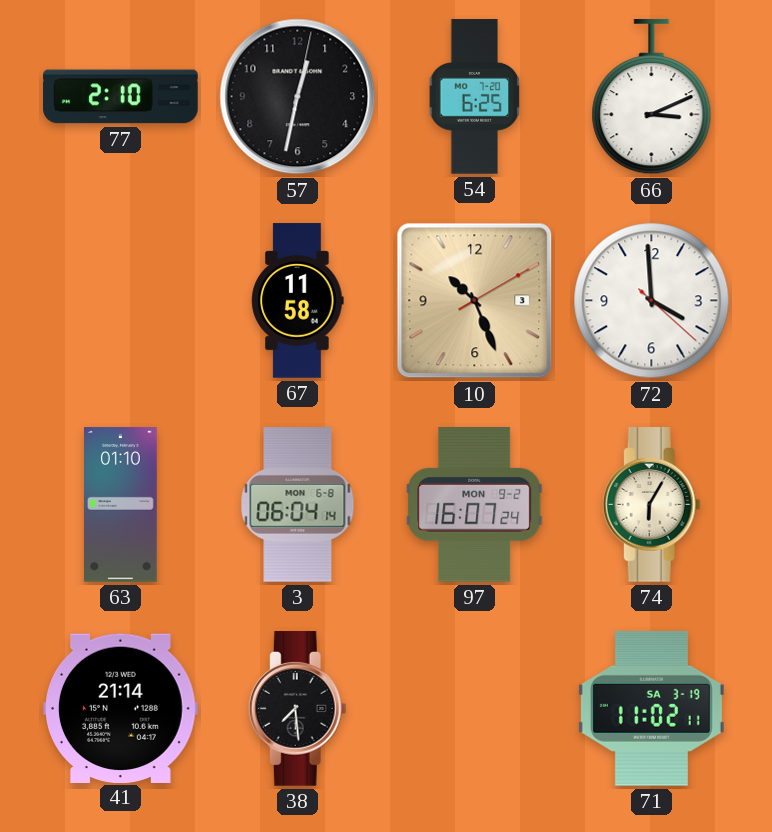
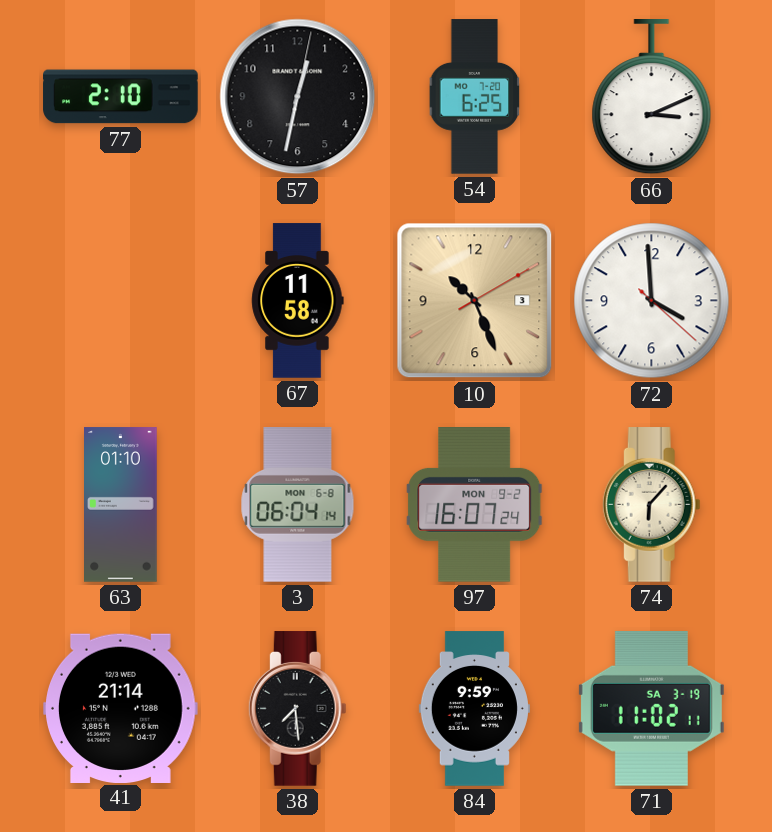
74: 6:05 -> 6:07
84: none -> 9:59
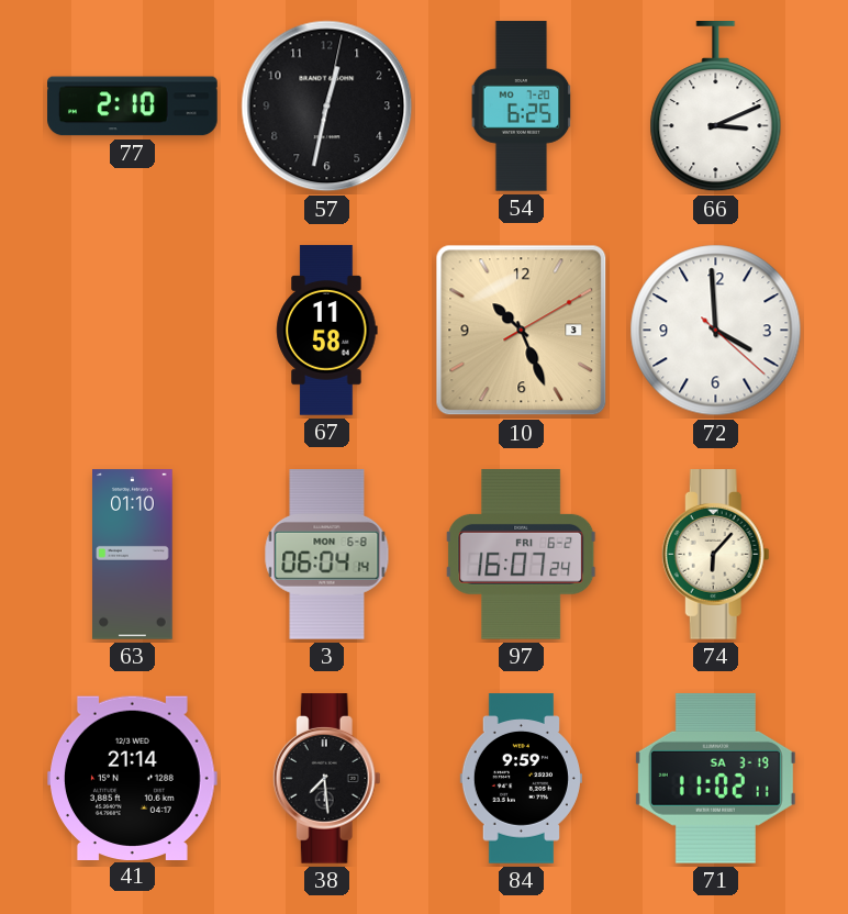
97 date: MON 9-2 -> FRI 6-2
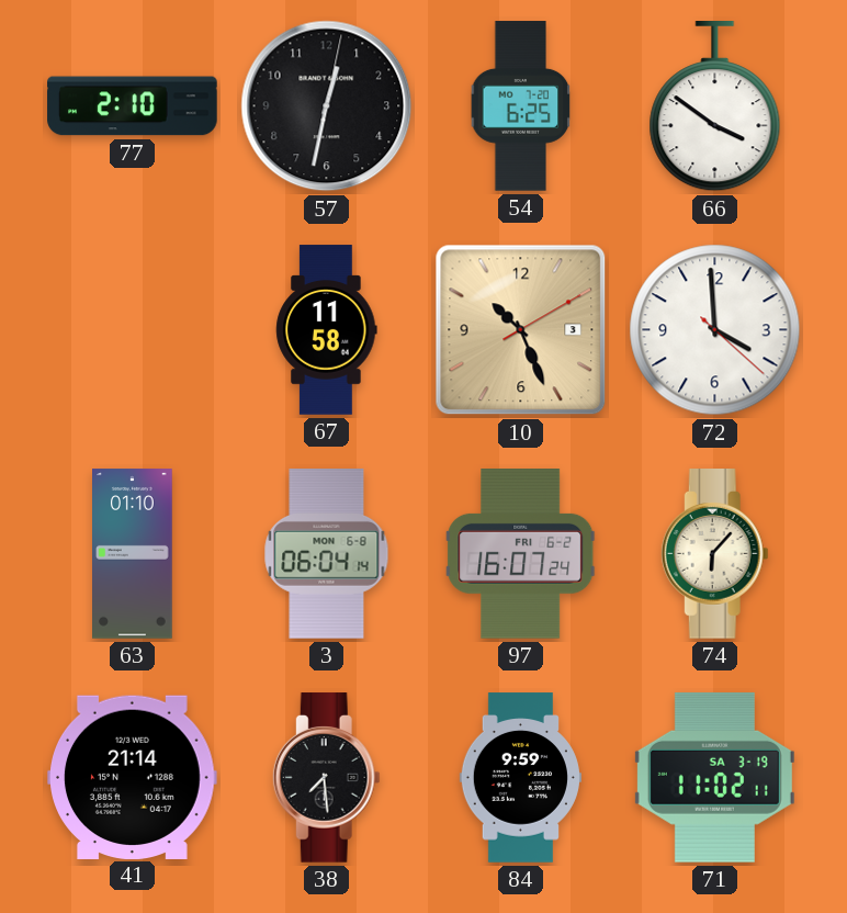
66: 3:11 -> 3:51
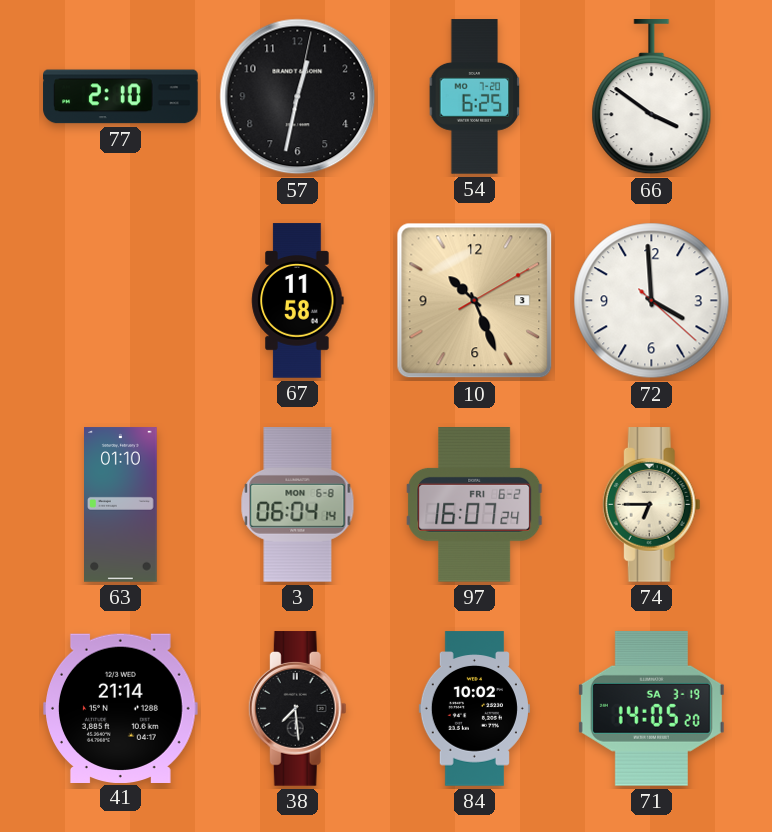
74: 6:07 -> 6:45
84: 9:59 -> 10:02
71: 11:02 -> 14:05
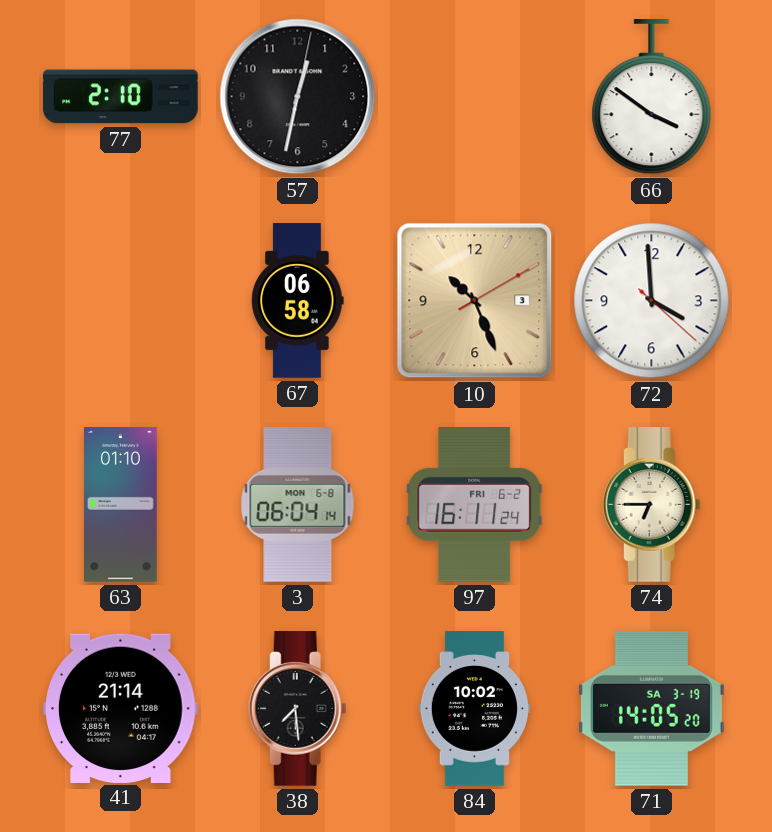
54: 6:25 -> none
67: 11:58 -> 06:58
97: 16:07 -> 16:11
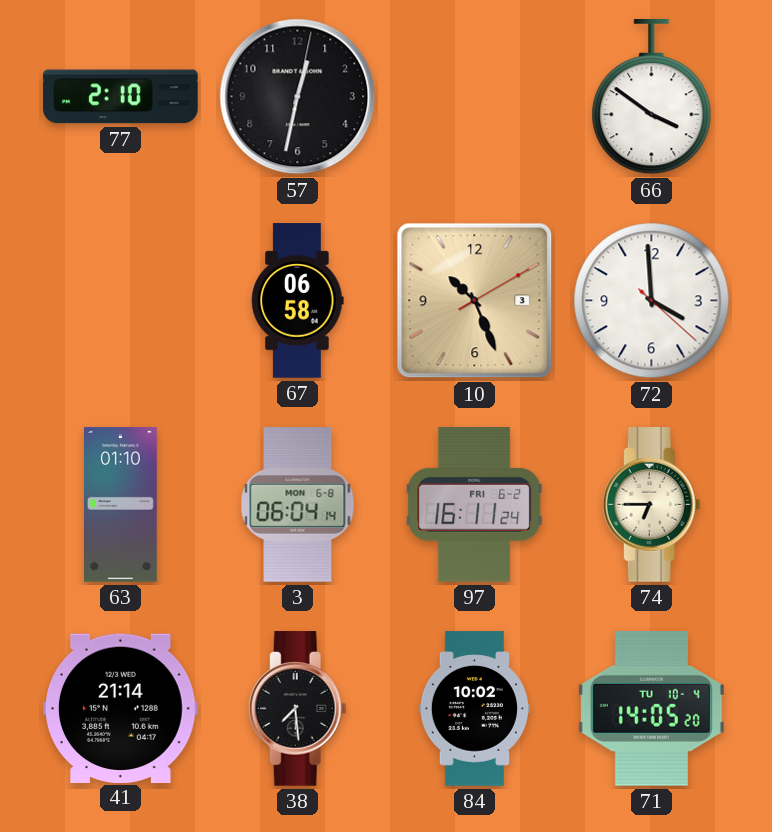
71 date: SA 3-19 -> TU 10-4
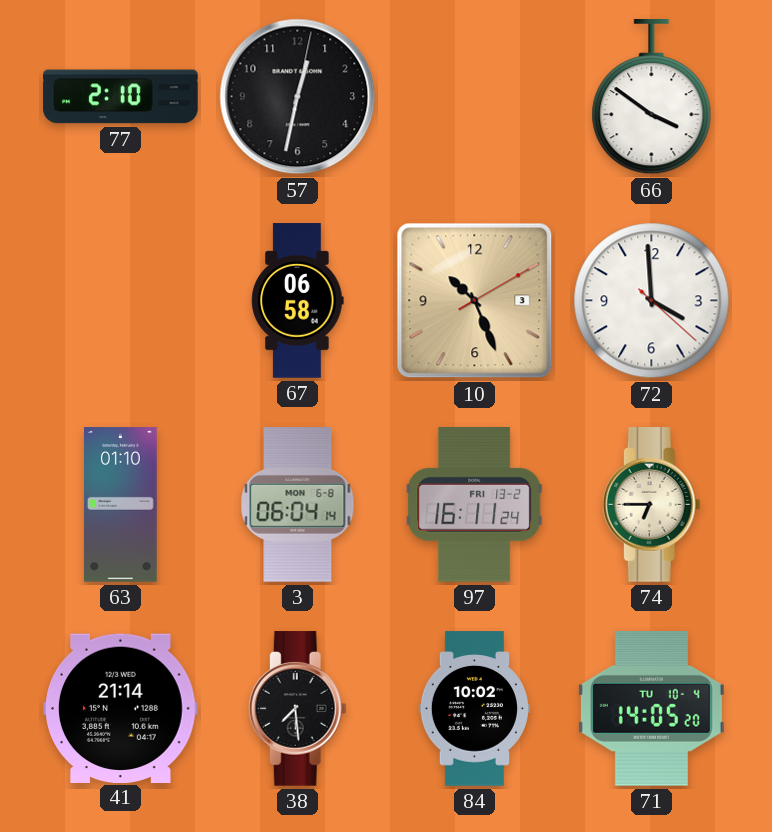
97 date: FRI 6-2 -> FRI 13-2
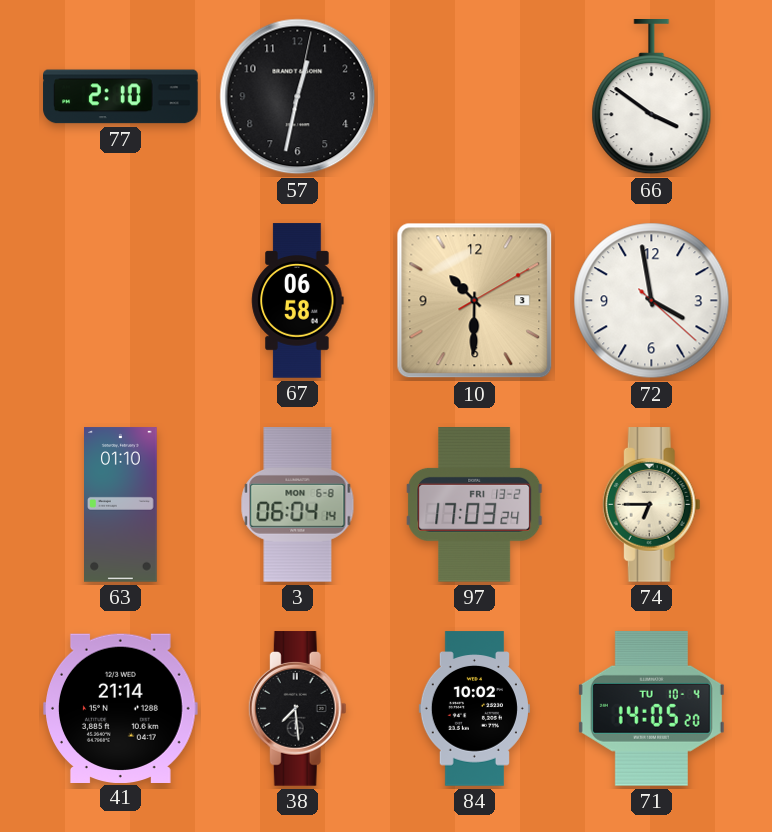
10: 10:26 -> 10:30
72: 3:59 -> 3:58
97: 16:11 -> 17:03
